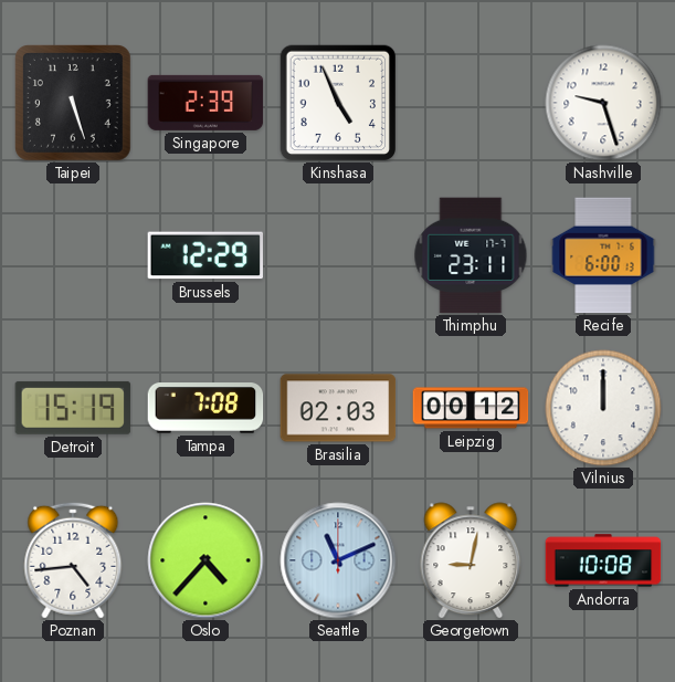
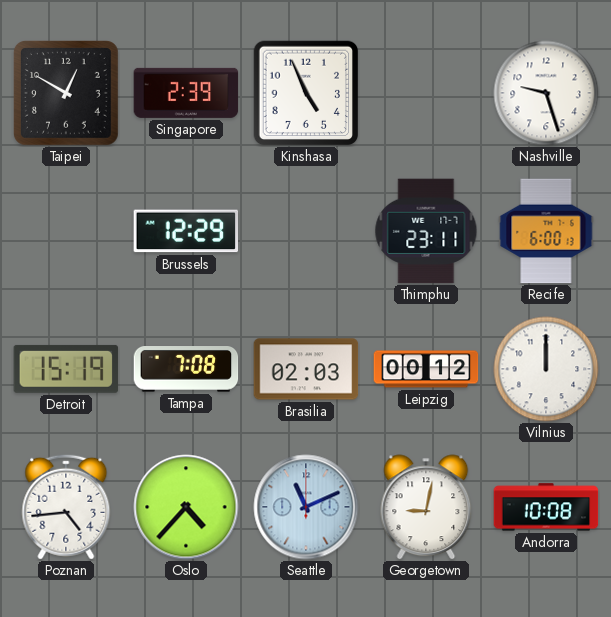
Taipei: 5:27 -> 12:50
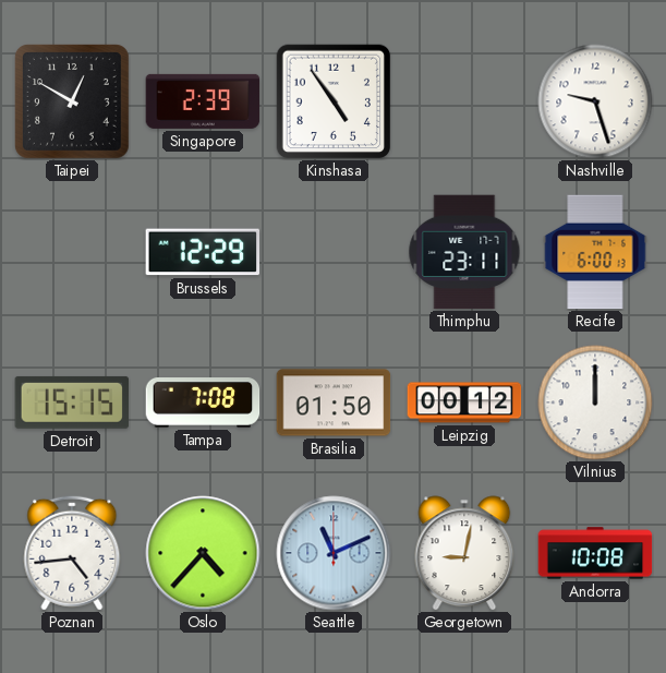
Kinshasa: 4:56 -> 4:54
Detroit: 15:19 -> 15:15
Brasilia: 02:03 -> 01:50
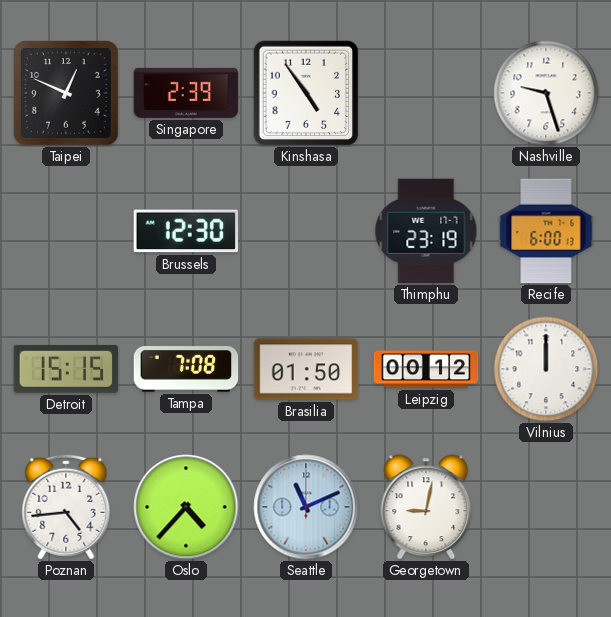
Taipei: 12:50 -> 12:49
Brussels: 12:29 -> 12:30
Thimphu: 23:11 -> 23:19
Andorra: 10:08 -> none
